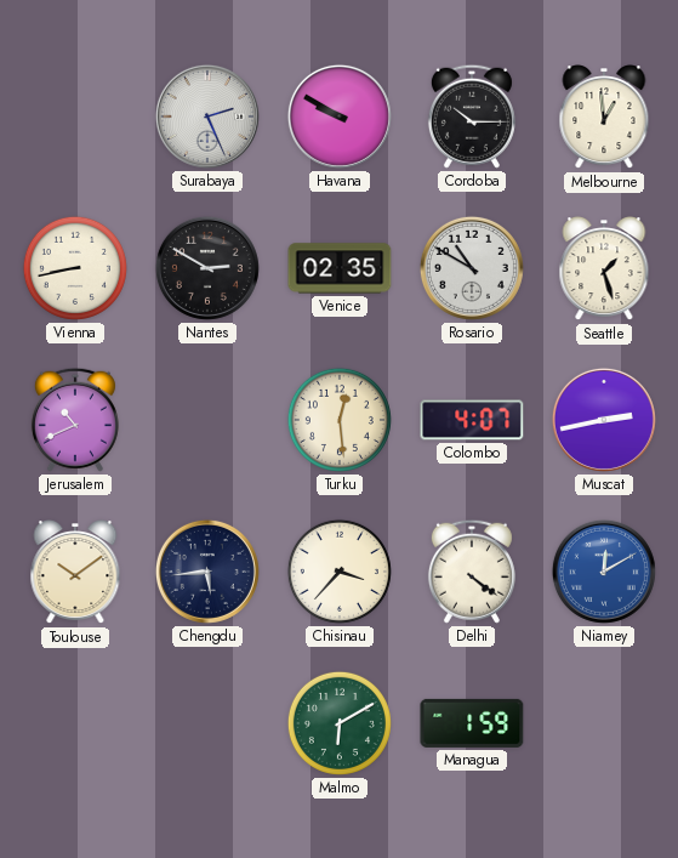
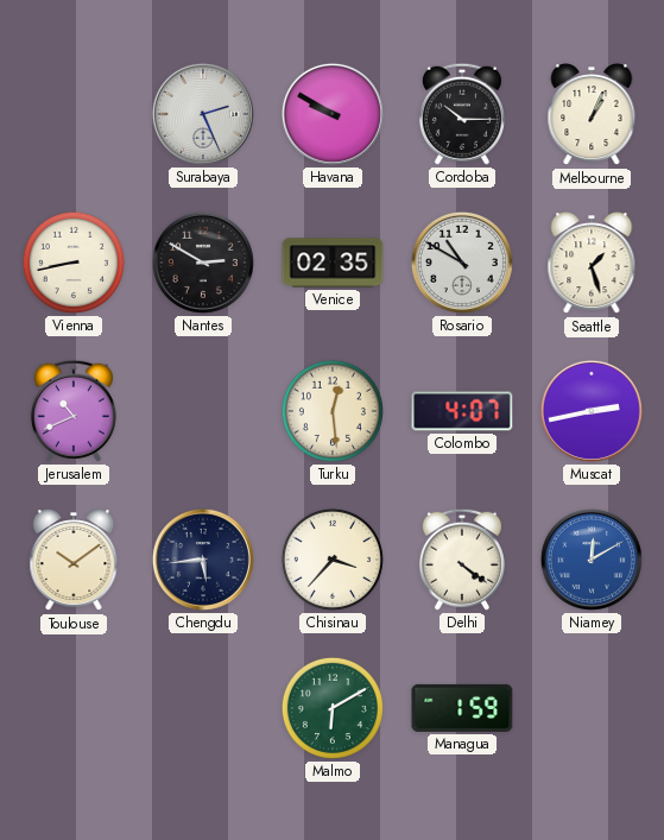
Melbourne: 12:59 -> 1:04
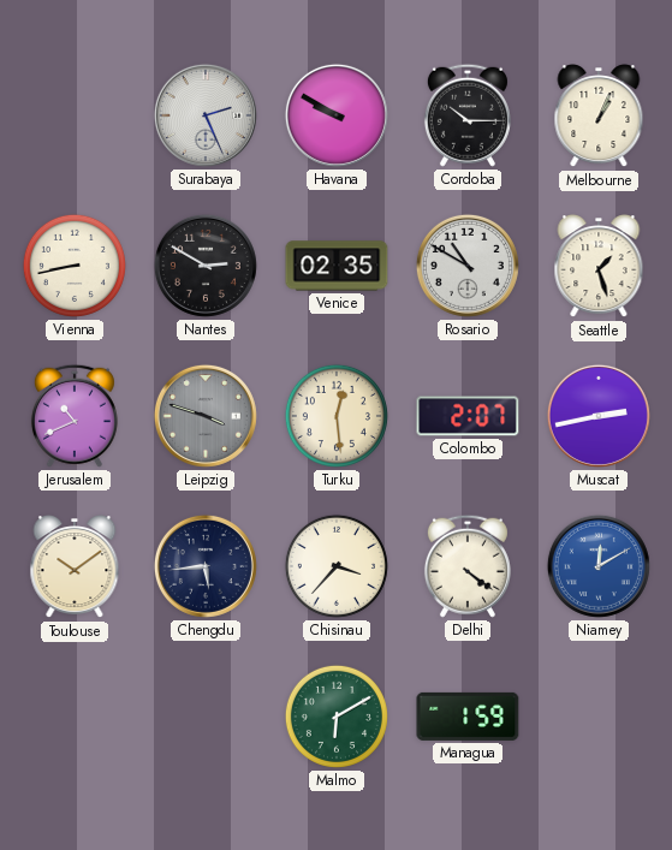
Leipzig: none -> 3:48
Colombo: 4:07 -> 2:07
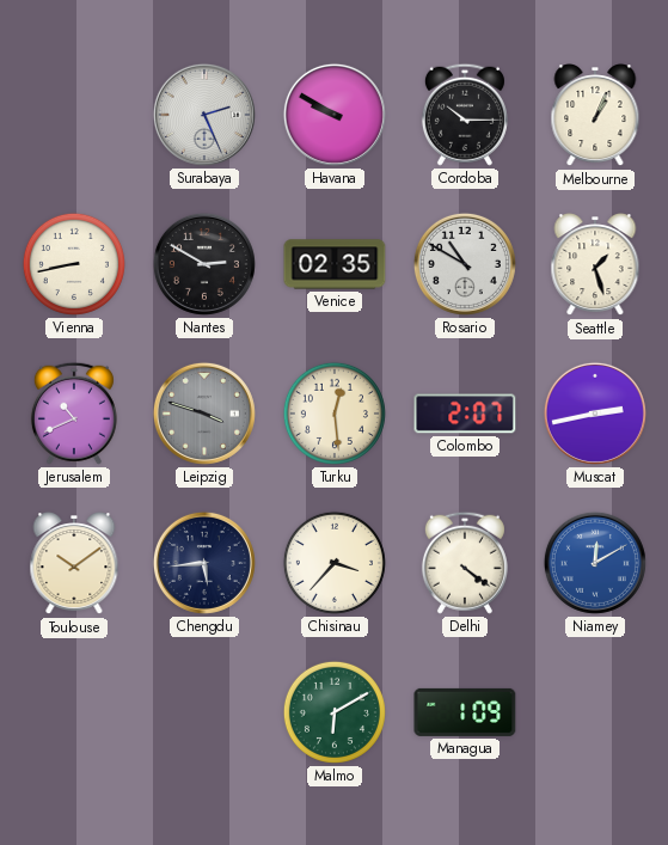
Managua: 1:59 -> 1:09
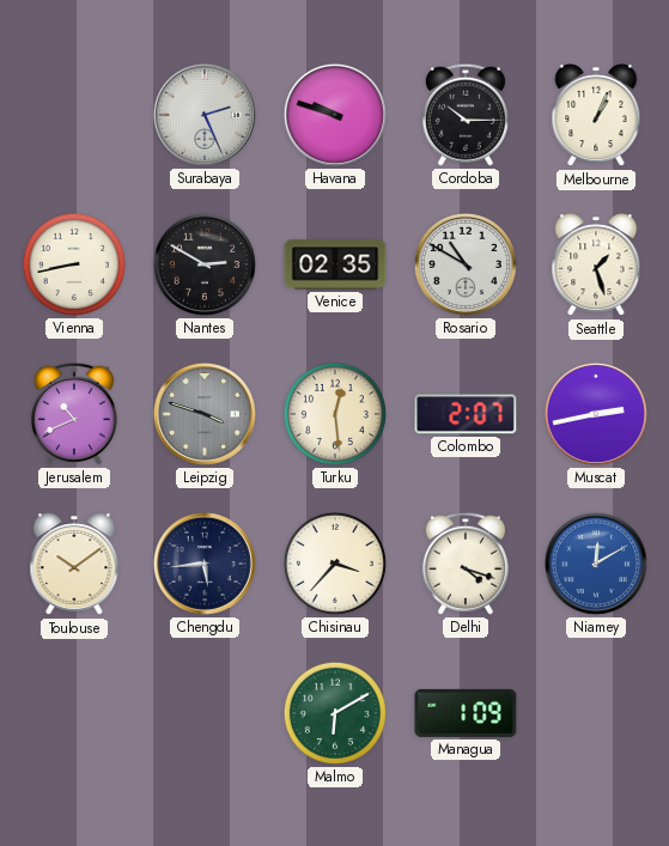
Havana: 9:50 -> 9:48
Delhi: 4:21 -> 4:18
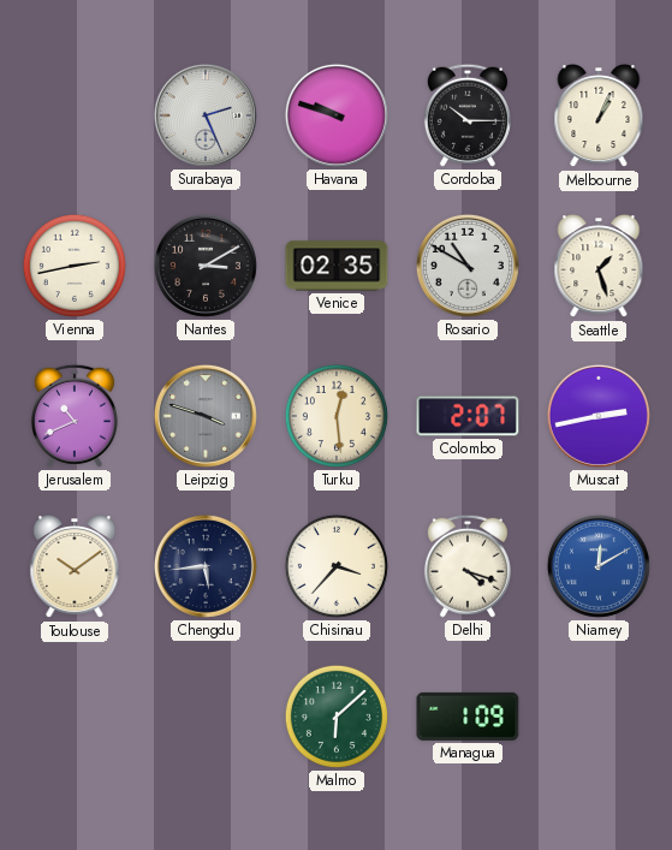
Vienna: 8:43 -> 2:43
Nantes: 2:50 -> 3:10
Malmo: 6:10 -> 6:08
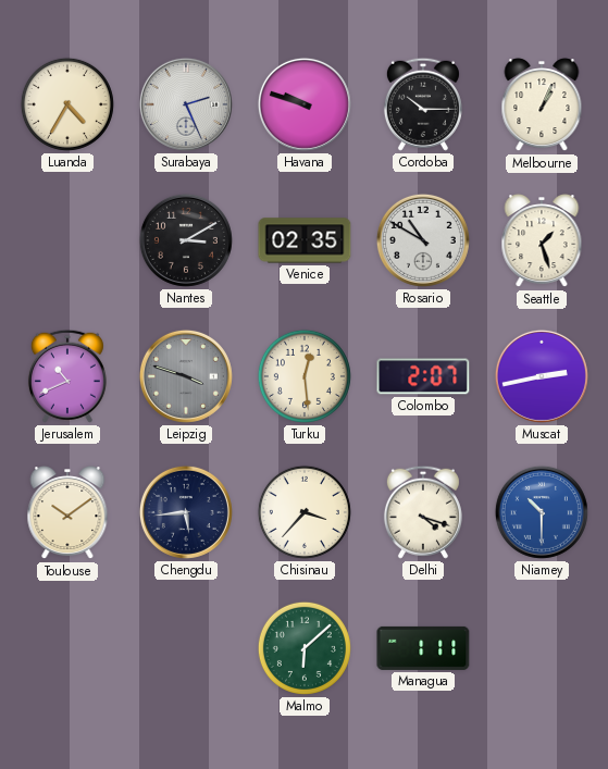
Luanda: none -> 4:35
Vienna: 2:43 -> none
Niamey: 12:10 -> 10:30
Managua: 1:09 -> 1:11
